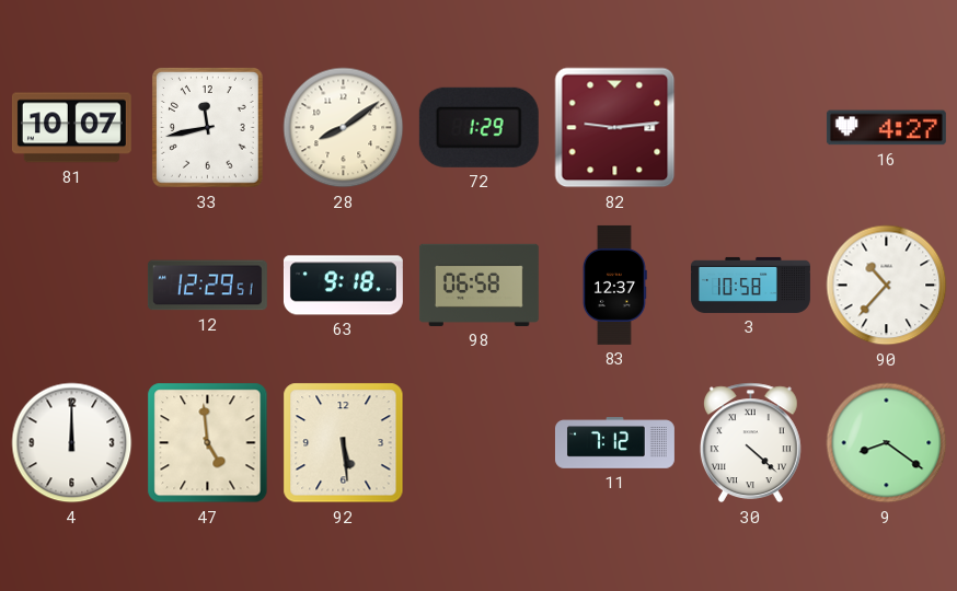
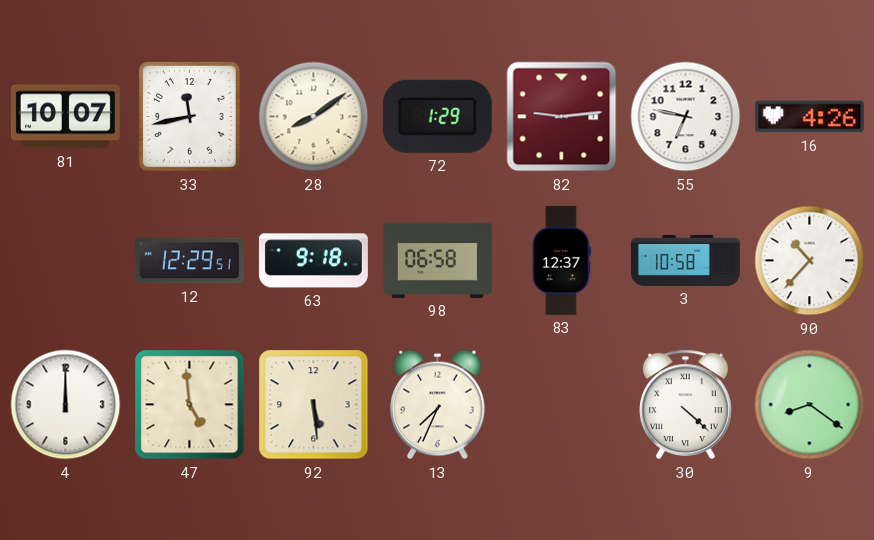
55: none -> 6:47
16: 4:27 -> 4:26
13: none -> 7:34
11: 7:12 -> none
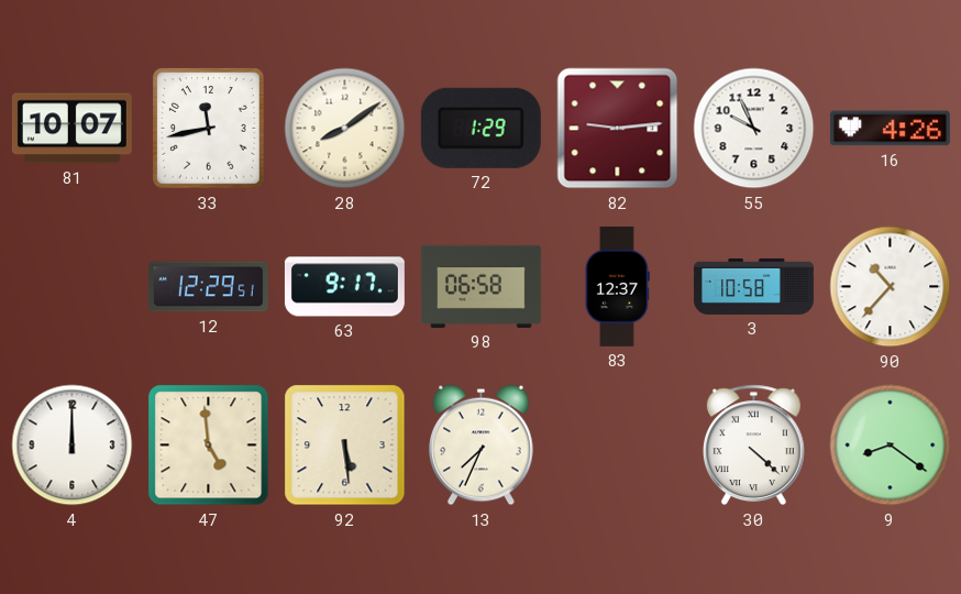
55: 6:47 -> 9:56
63: 9:18 -> 9:17
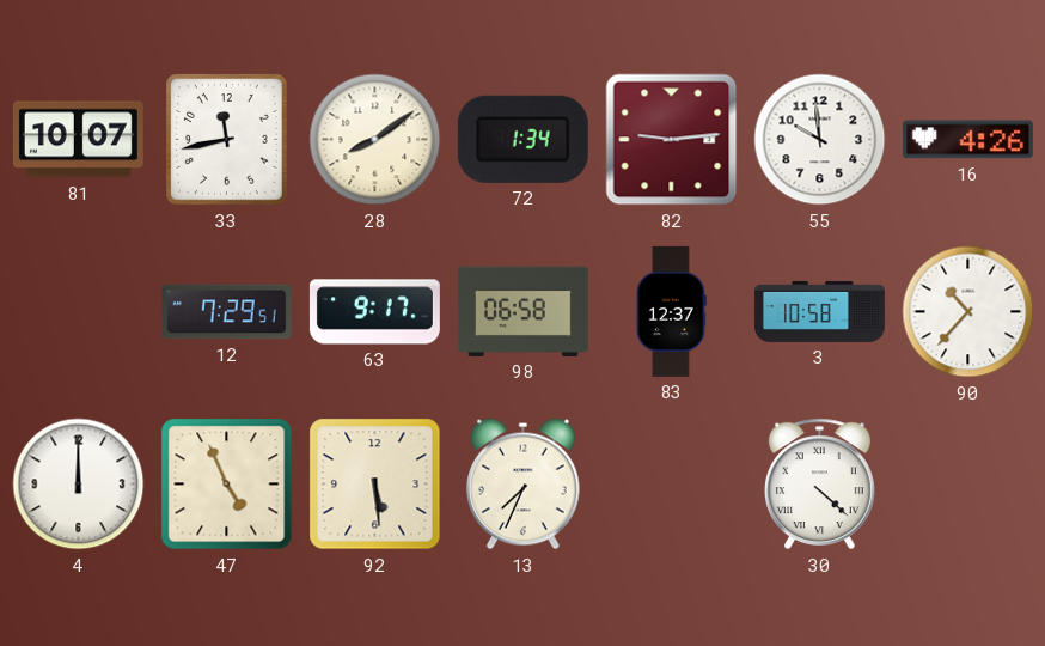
72: 1:29 -> 1:34
55: 9:56 -> 9:59
12: 12:29 -> 7:29
47: 4:59 -> 4:56
9: 8:21 -> none
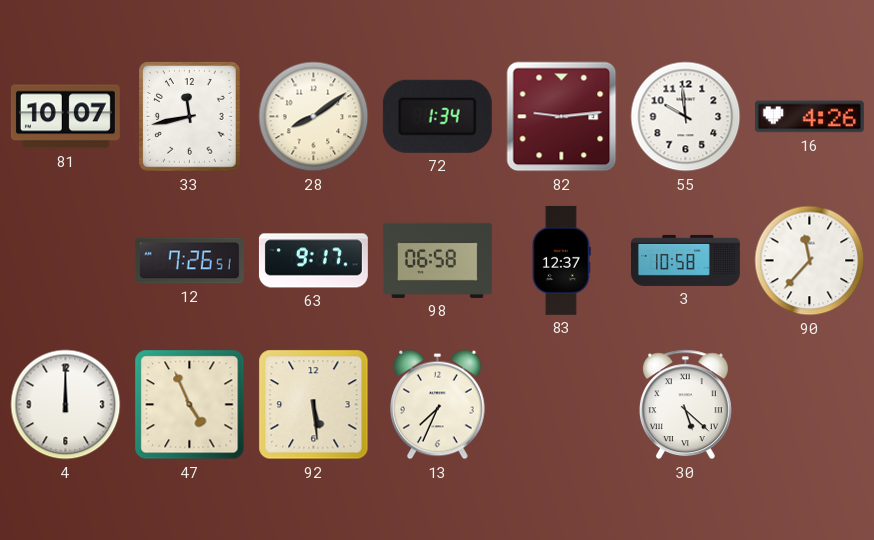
12: 7:29 -> 7:26
90: 10:37 -> 11:37
30: 4:22 -> 5:22
